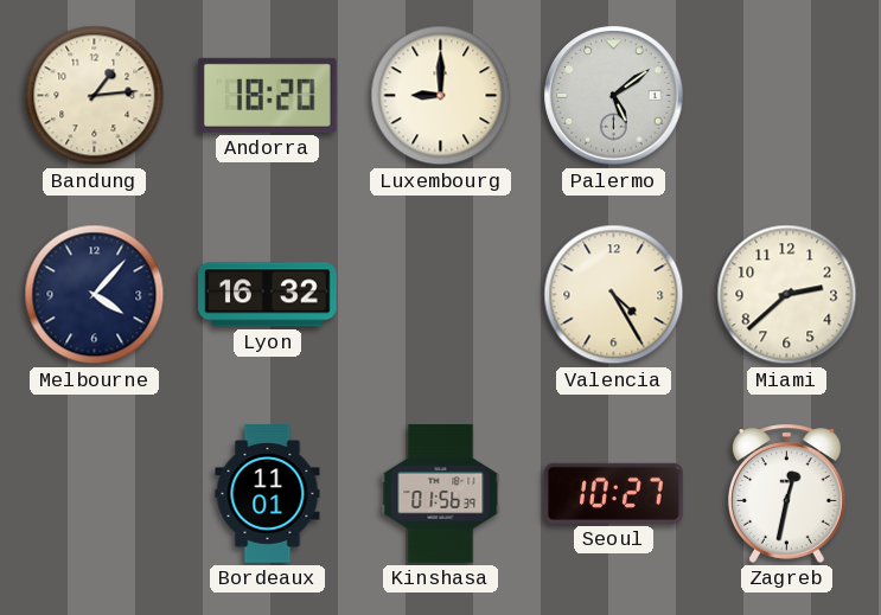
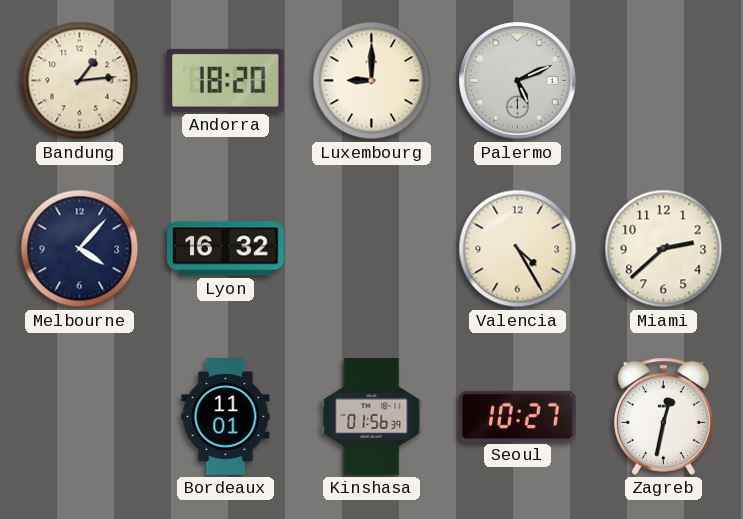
Palermo: 5:09 -> 5:11
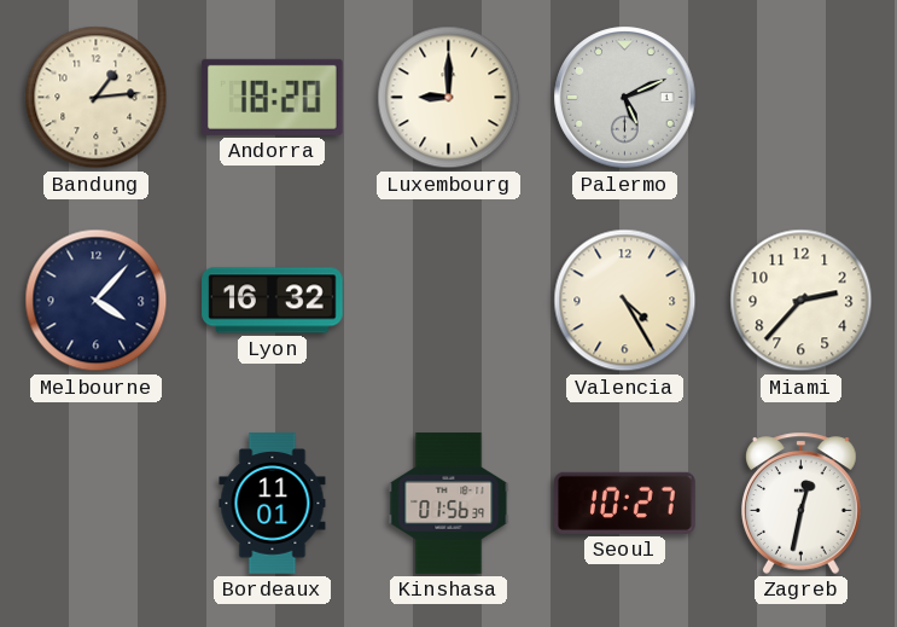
Miami: 2:38 -> 2:37
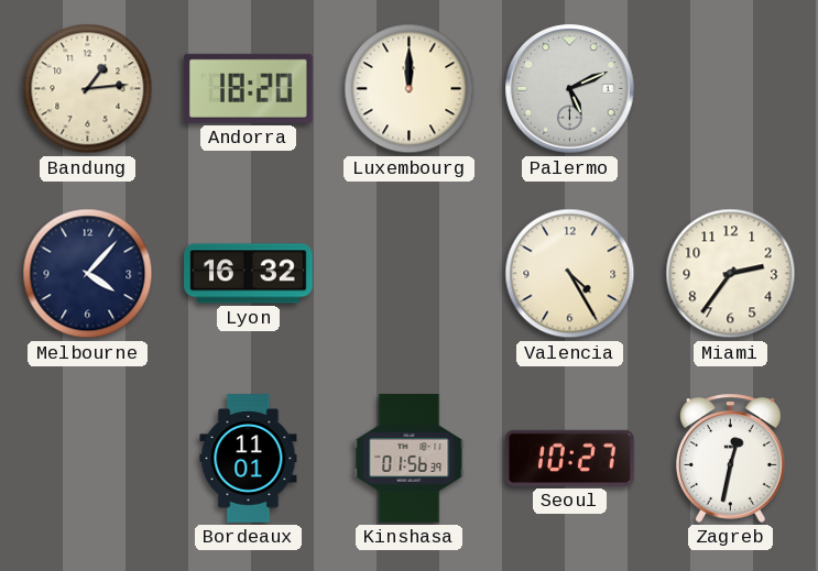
Luxembourg: 9:00 -> 12:00
Miami: 2:37 -> 2:36
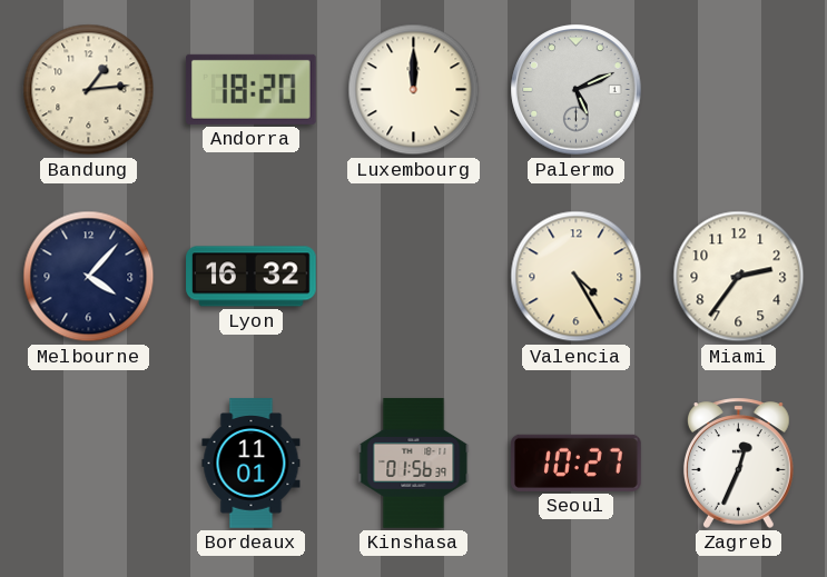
Zagreb: 12:32 -> 12:34
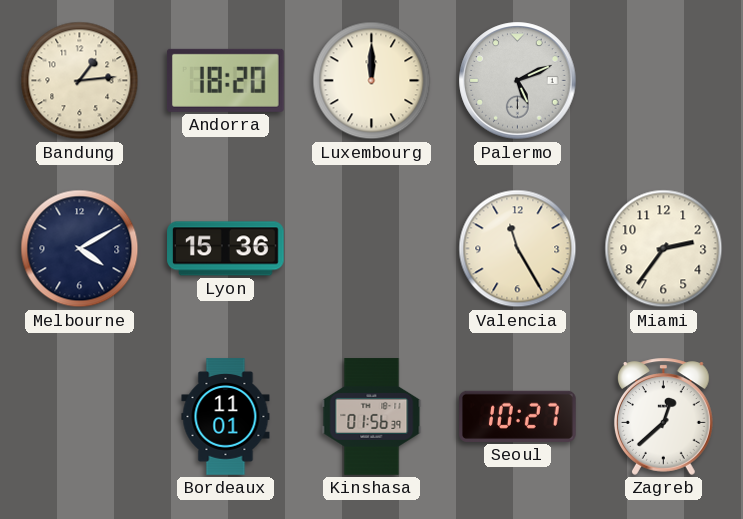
Melbourne: 4:07 -> 4:10
Lyon: 16:32 -> 15:36
Valencia: 4:25 -> 11:25
Zagreb: 12:34 -> 12:38
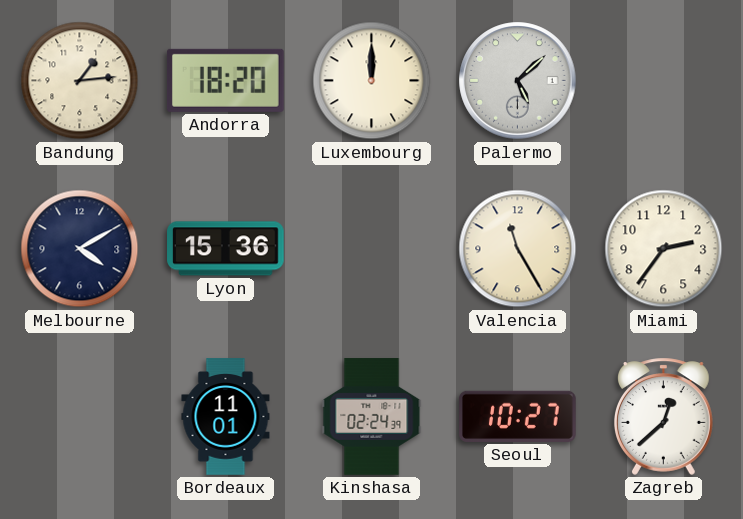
Palermo: 5:11 -> 5:08
Kinshasa: 01:56 -> 02:24
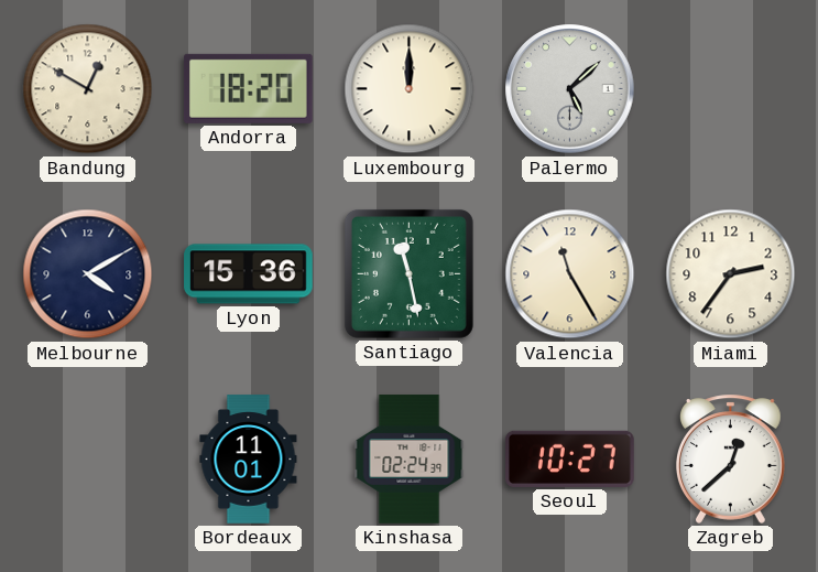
Bandung: 1:14 -> 12:50
Santiago: none -> 11:28
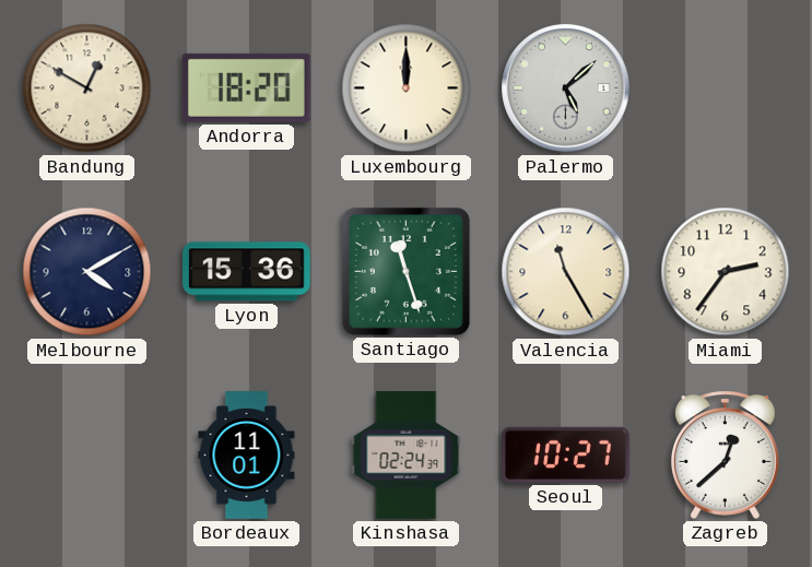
Santiago: 11:28 -> 11:27
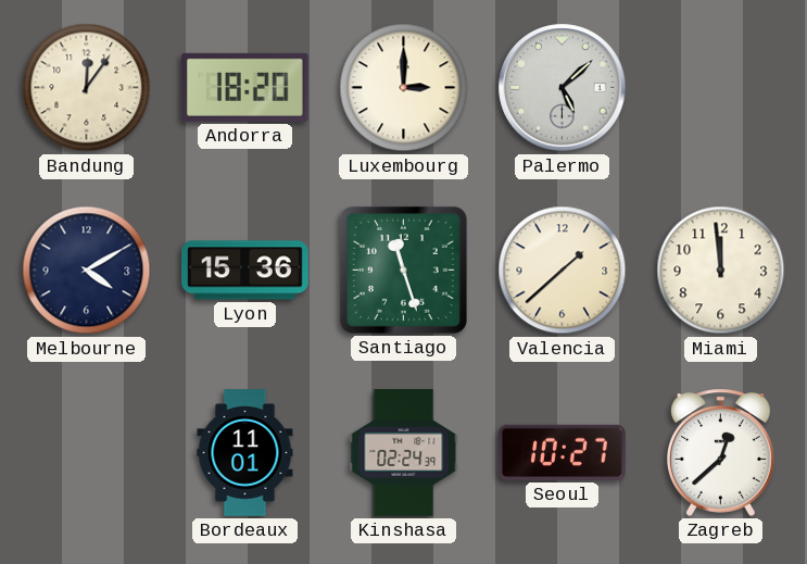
Bandung: 12:50 -> 12:06
Luxembourg: 12:00 -> 3:00
Valencia: 11:25 -> 1:38
Miami: 2:36 -> 11:59
